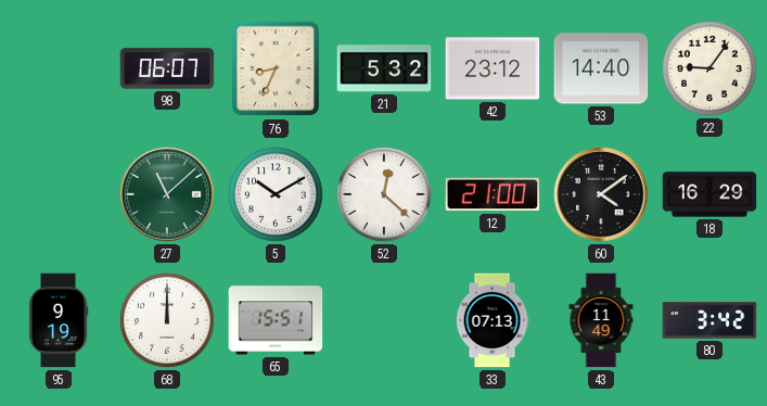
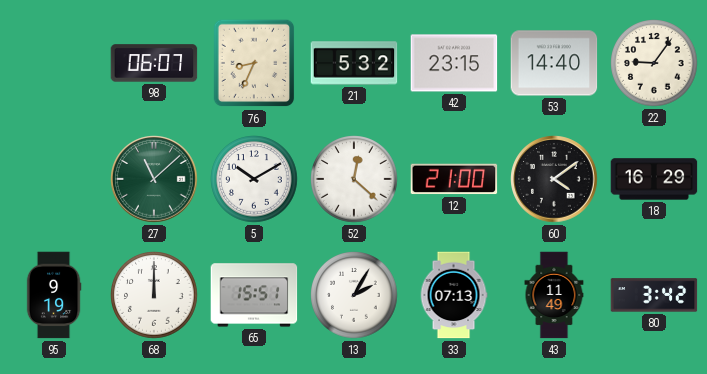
42: 23:12 -> 23:15
13: none -> 2:05
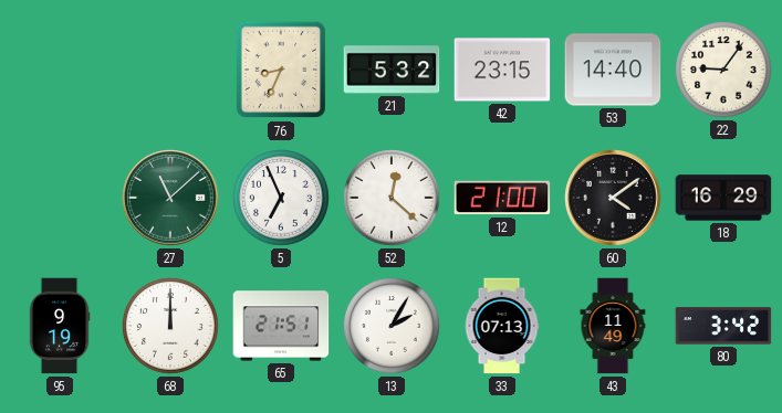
98: 06:07 -> none
5: 10:10 -> 6:56
65: 15:51 -> 21:51
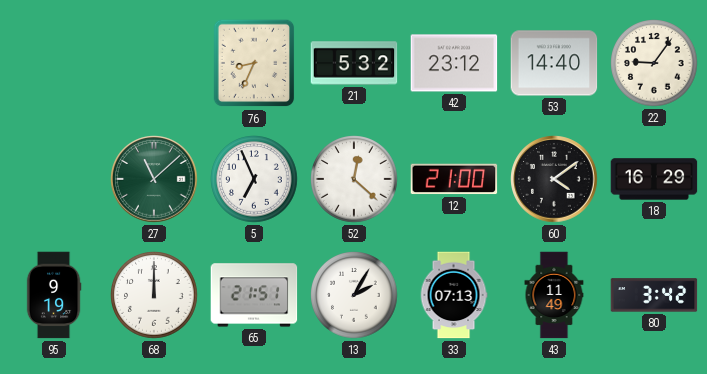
42: 23:15 -> 23:12
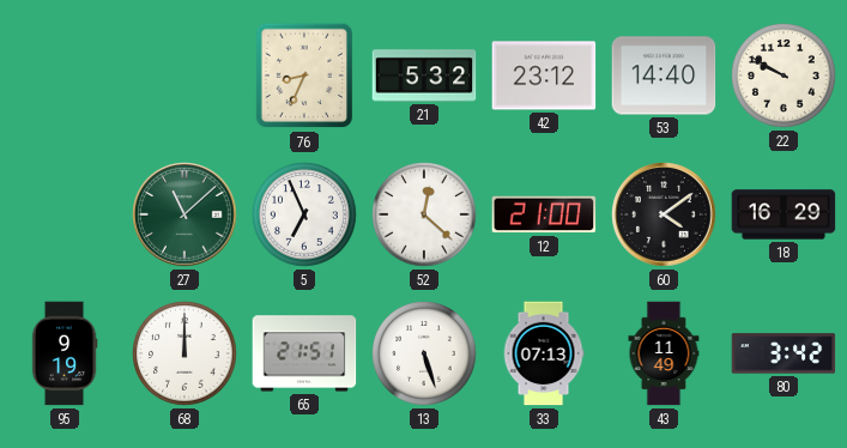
22: 9:06 -> 9:50
13: 2:05 -> 5:27
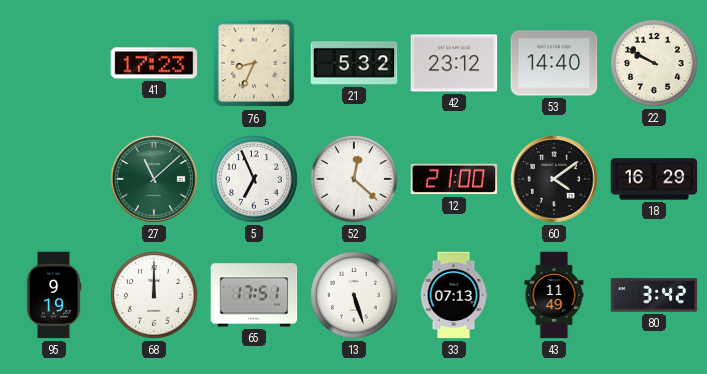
41: none -> 17:23
65: 21:51 -> 17:51
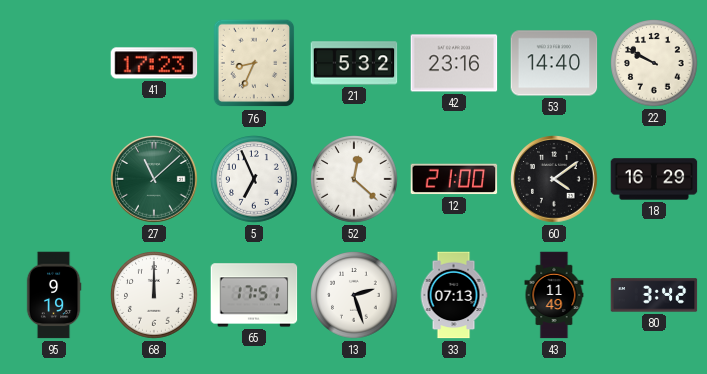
42: 23:12 -> 23:16
13: 5:27 -> 2:27
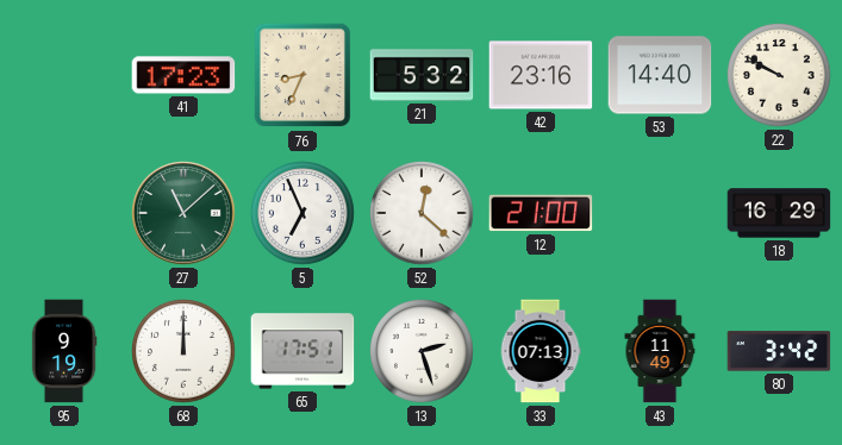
60: 4:09 -> none
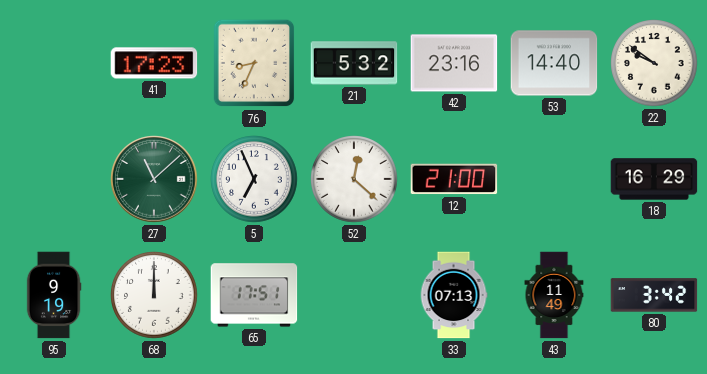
22: 9:50 -> 9:51
13: 2:27 -> none
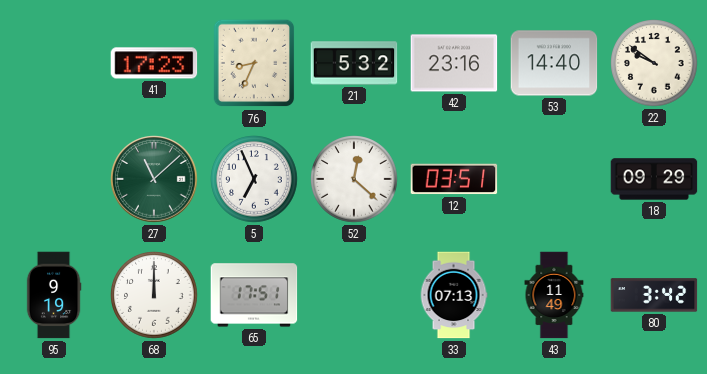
12: 21:00 -> 03:51
18: 16:29 -> 09:29
